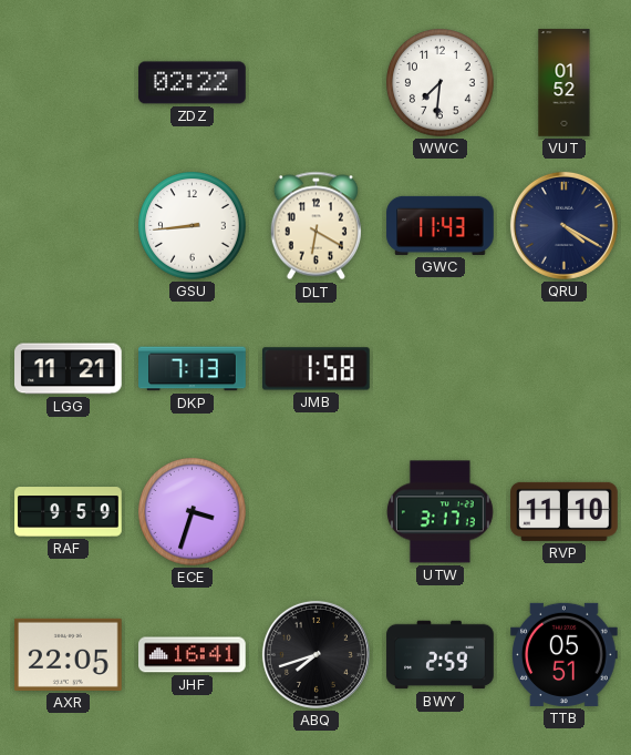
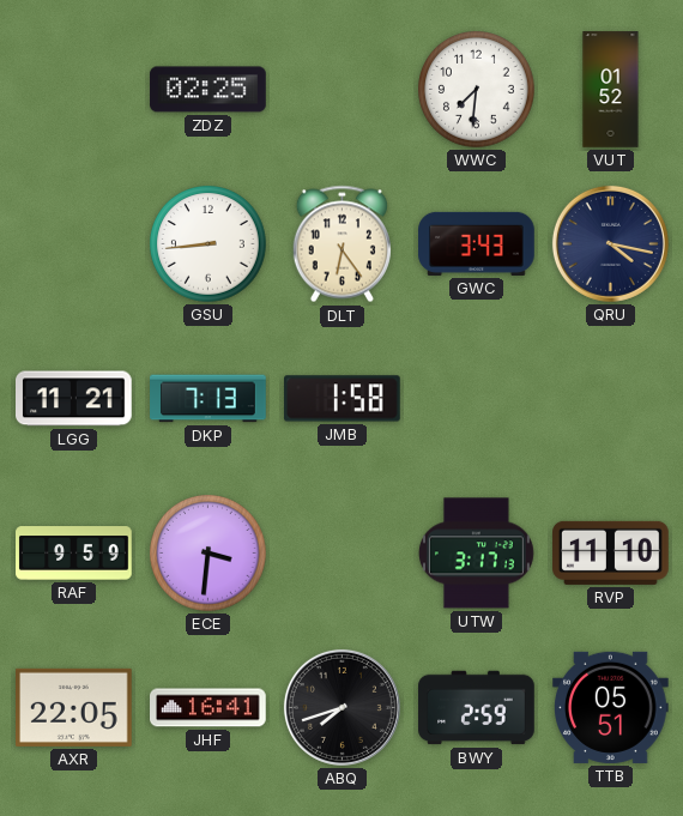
ZDZ: 02:22 -> 02:25
DLT: 6:20 -> 6:24
GWC: 11:43 -> 3:43
QRU: 4:20 -> 4:17
ECE: 3:33 -> 3:31
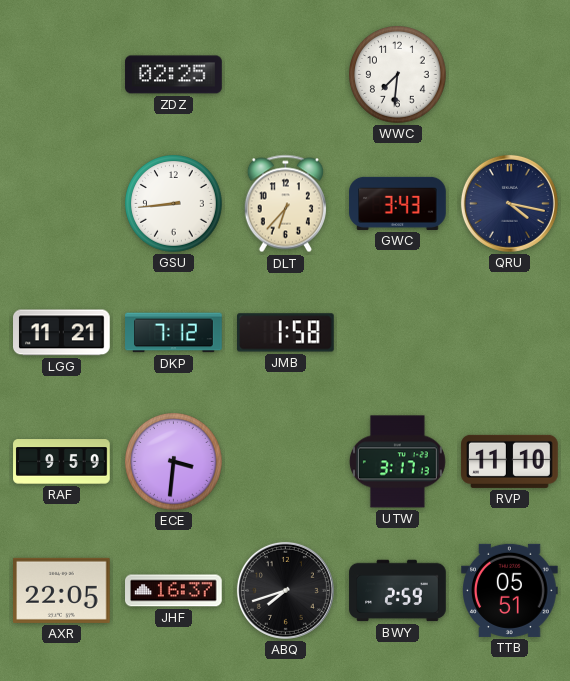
VUT: 01:52 -> none
DLT: 6:24 -> 6:37
DKP: 7:13 -> 7:12
JHF: 16:41 -> 16:37
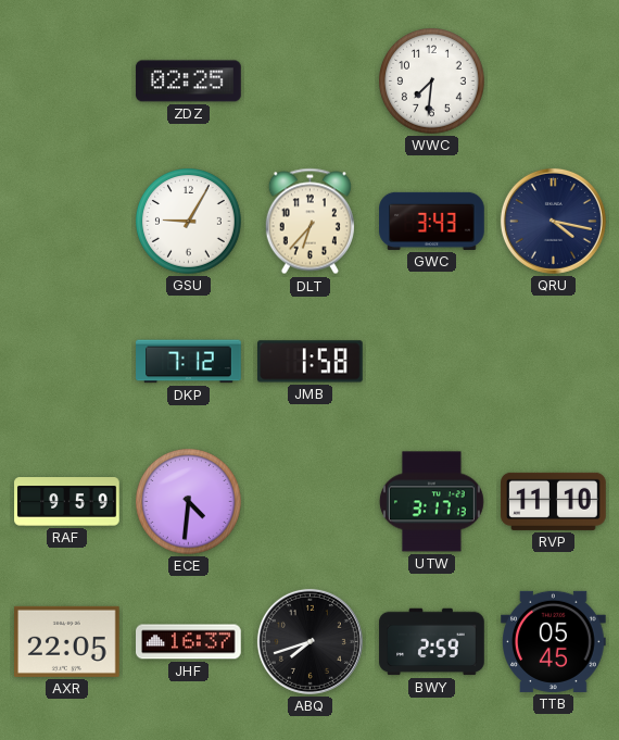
GSU: 8:44 -> 9:05
LGG: 11:21 -> none
ECE: 3:31 -> 4:31
TTB: 05:51 -> 05:45
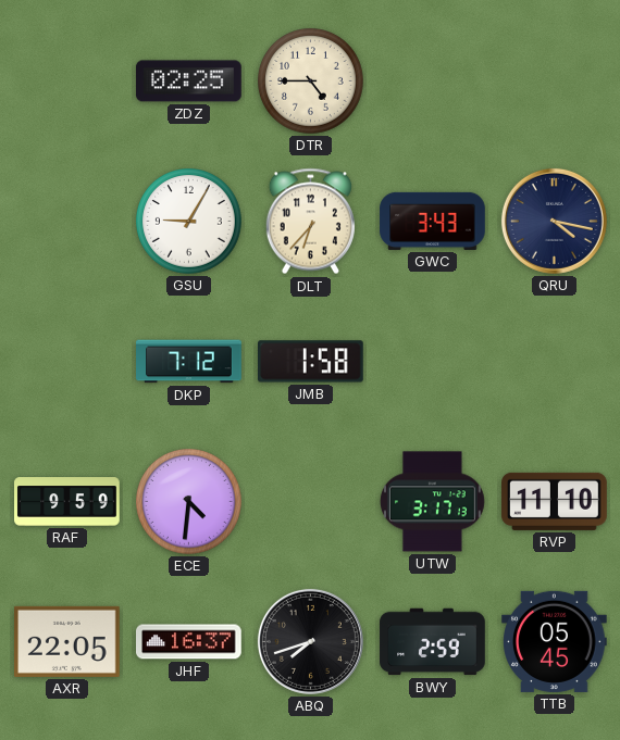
DTR: none -> 4:45
WWC: 7:31 -> none
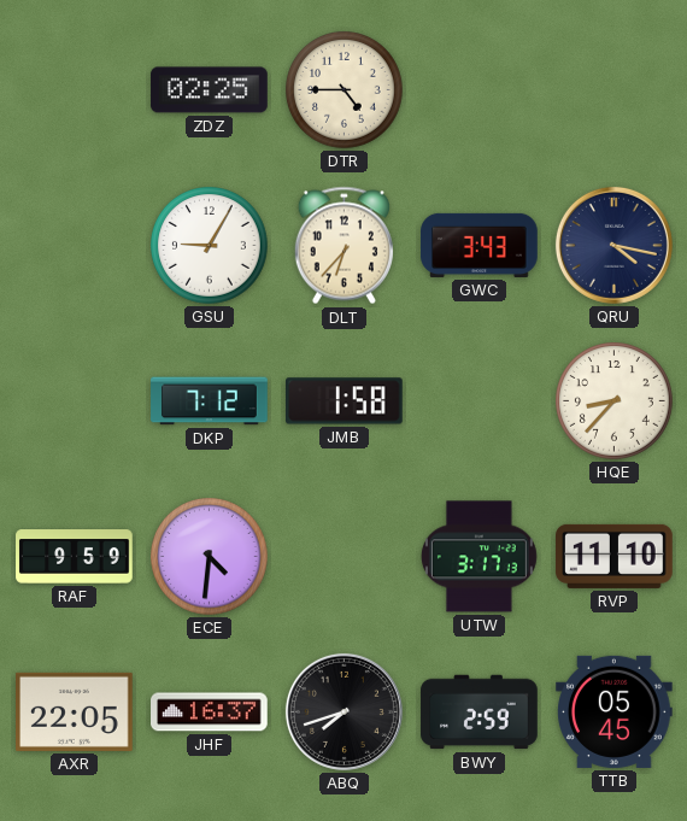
HQE: none -> 8:37
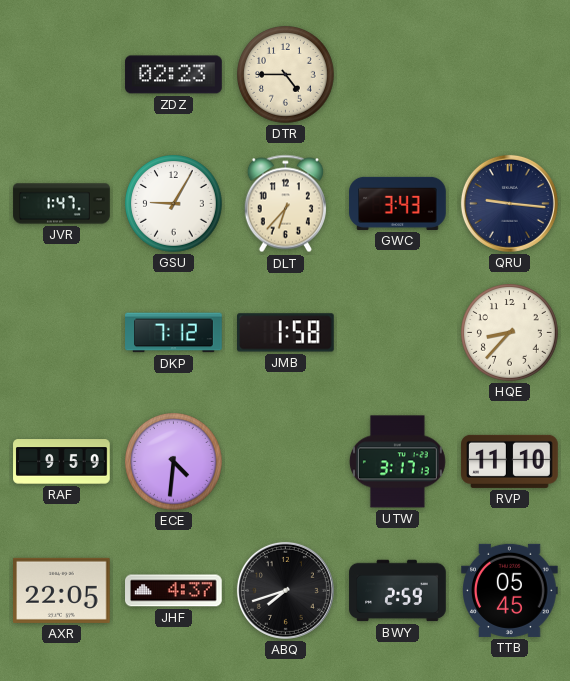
ZDZ: 02:25 -> 02:23
JVR: none -> 1:47
QRU: 4:17 -> 9:16
JHF: 16:37 -> 4:37
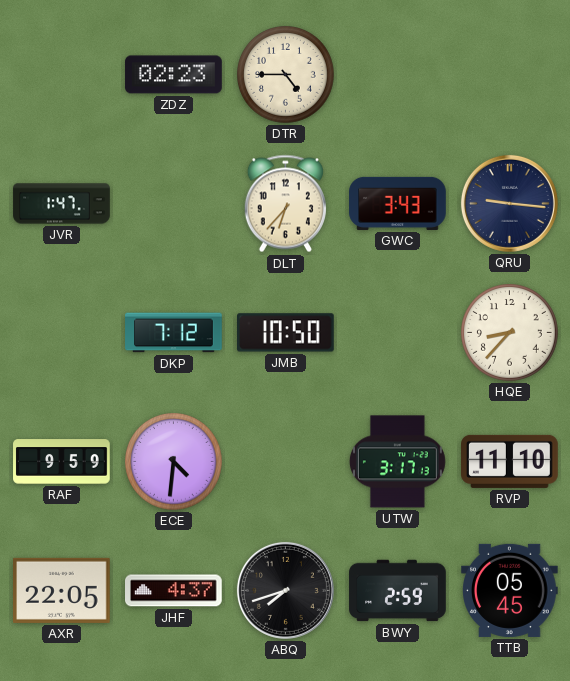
GSU: 9:05 -> none
JMB: 1:58 -> 10:50
